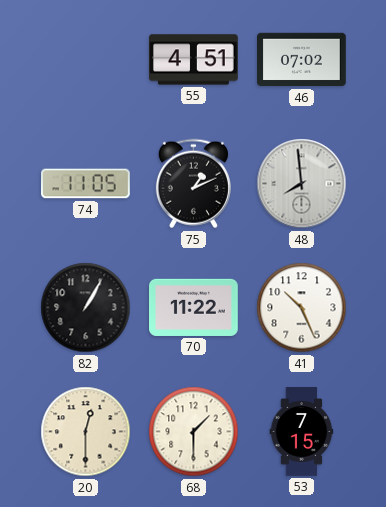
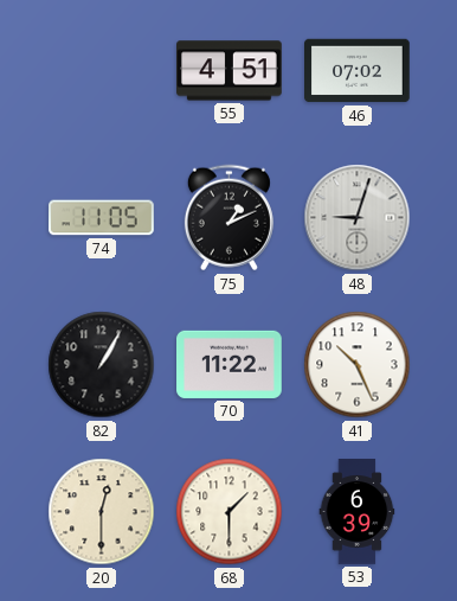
48: 7:59 -> 9:03
53: 7:15 -> 6:39
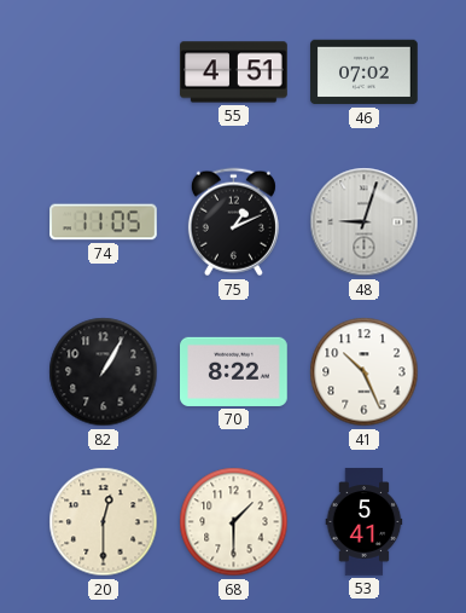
70: 11:22 -> 8:22
53: 6:39 -> 5:41
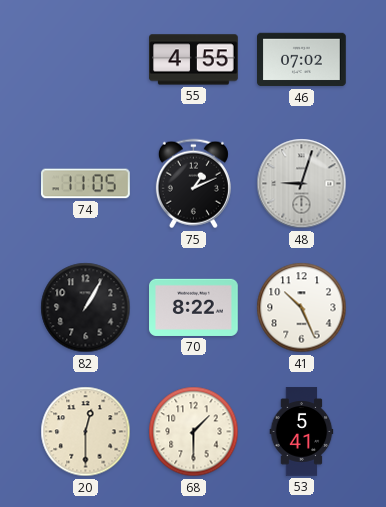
55: 4:51 -> 4:55
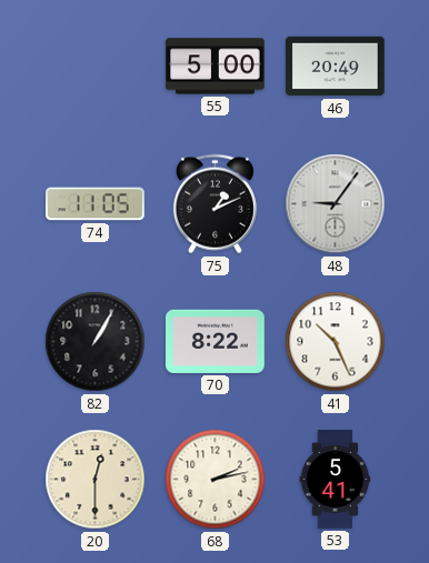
55: 4:55 -> 5:00
46: 07:02 -> 20:49
48: 9:03 -> 9:06
68: 1:30 -> 2:13
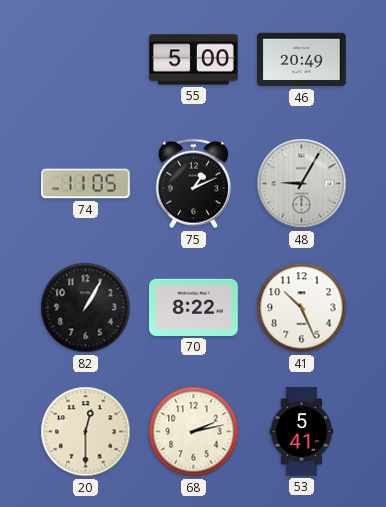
48: 9:06 -> 9:05
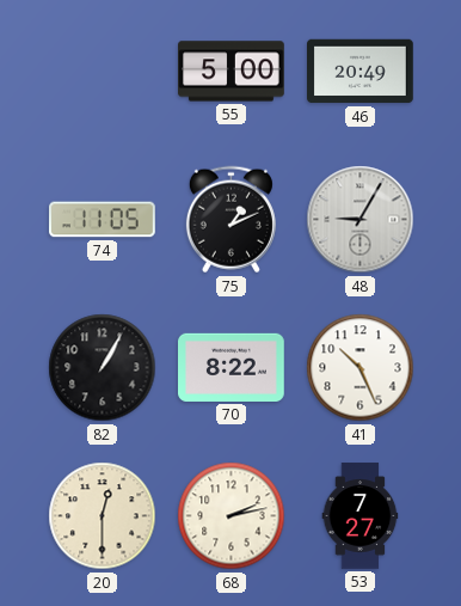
53: 5:41 -> 7:27
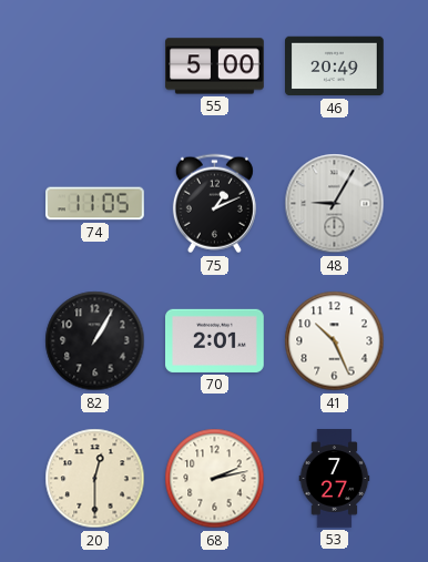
70: 8:22 -> 2:01
